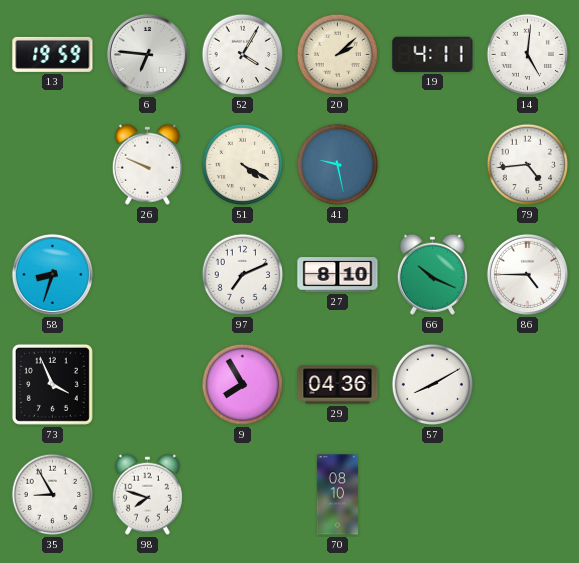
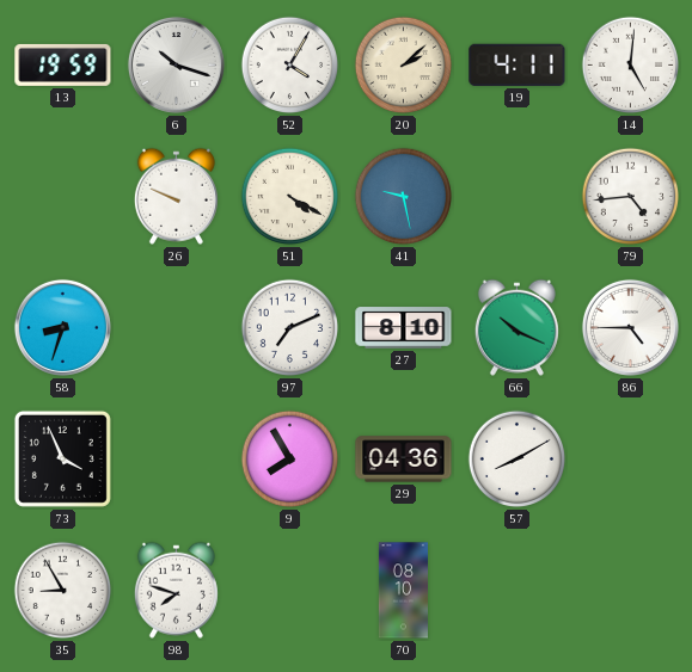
6: 6:46 -> 10:18
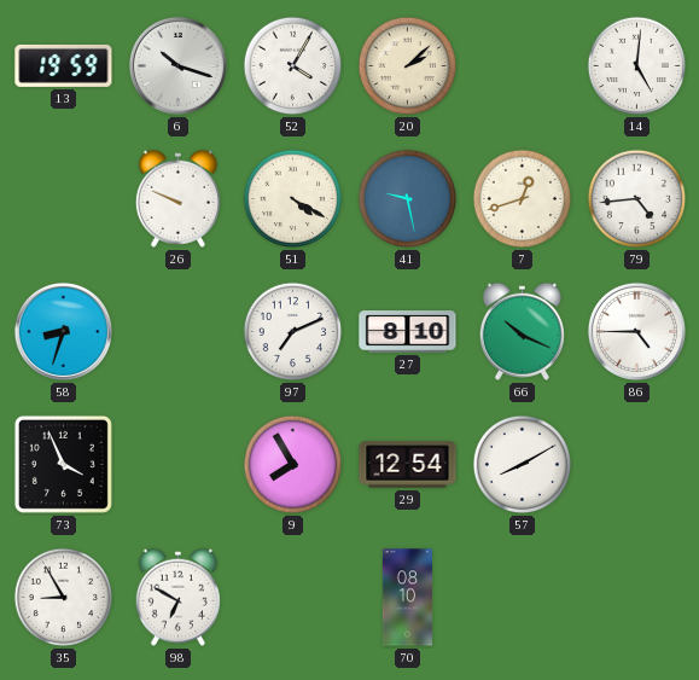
19: 4:11 -> none
7: none -> 12:42
29: 04:36 -> 12:54
98: 7:48 -> 6:50
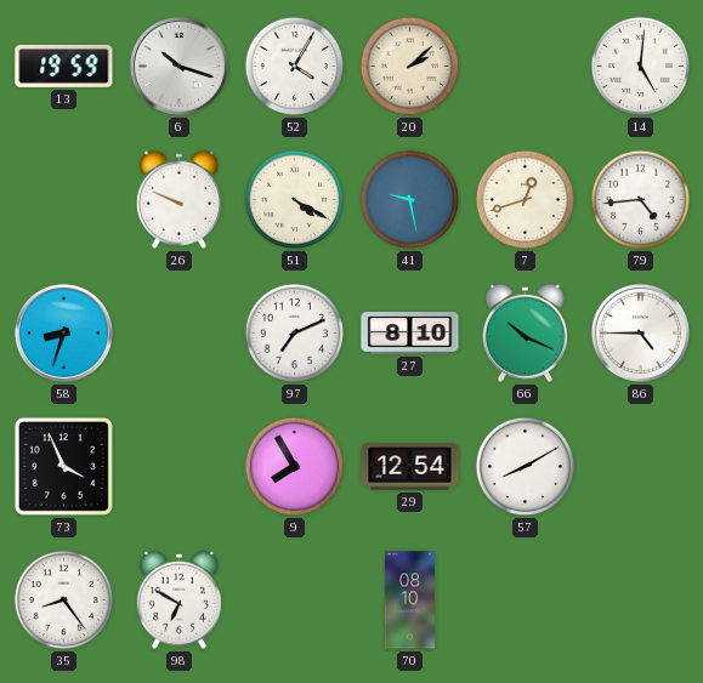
35: 8:55 -> 8:24
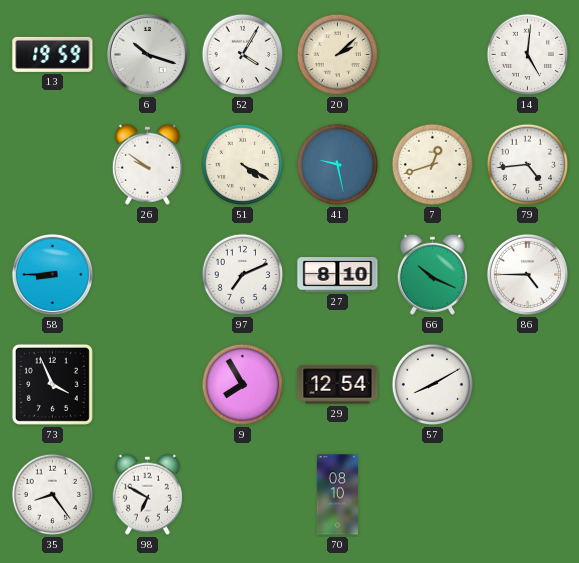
26: 9:49 -> 9:51
58: 8:33 -> 8:45
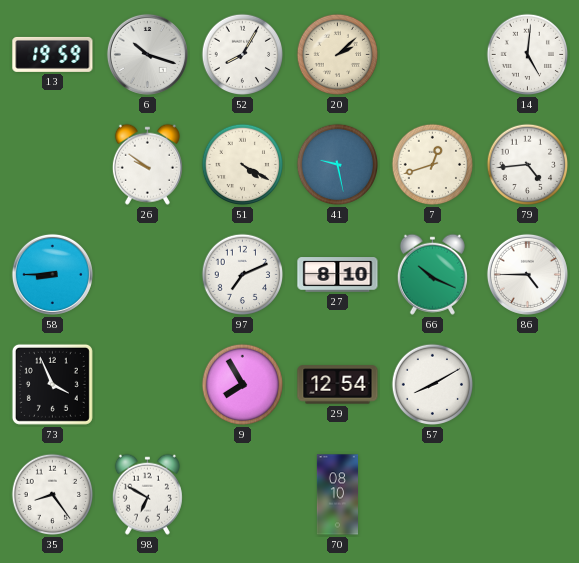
52: 4:05 -> 8:05
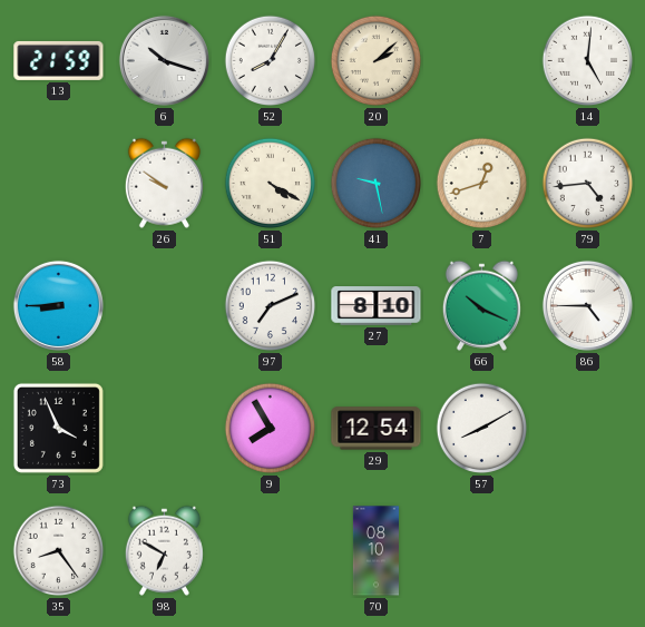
13: 19:59 -> 21:59
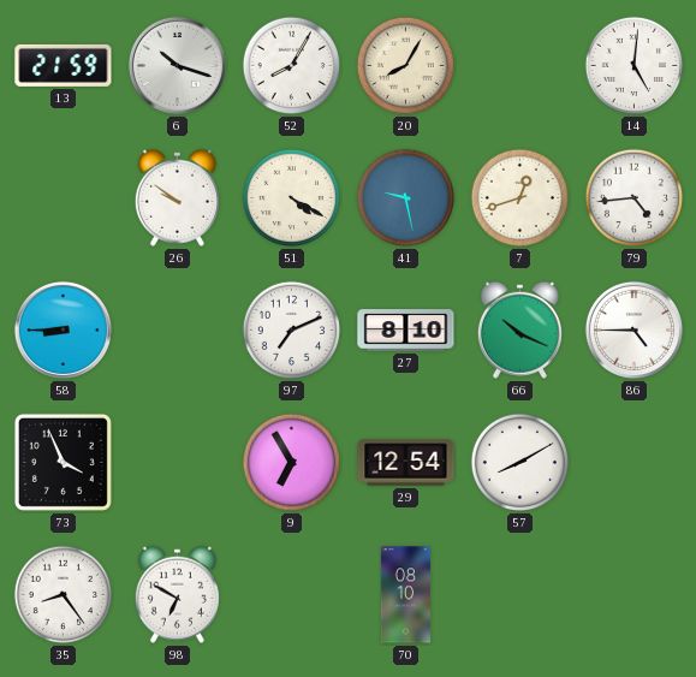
20: 2:08 -> 8:05
9: 7:55 -> 6:55
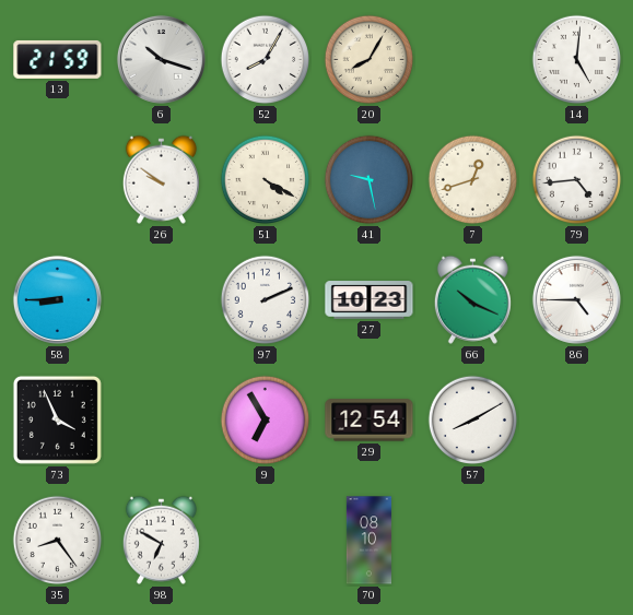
97: 7:11 -> 2:11
27: 8:10 -> 10:23
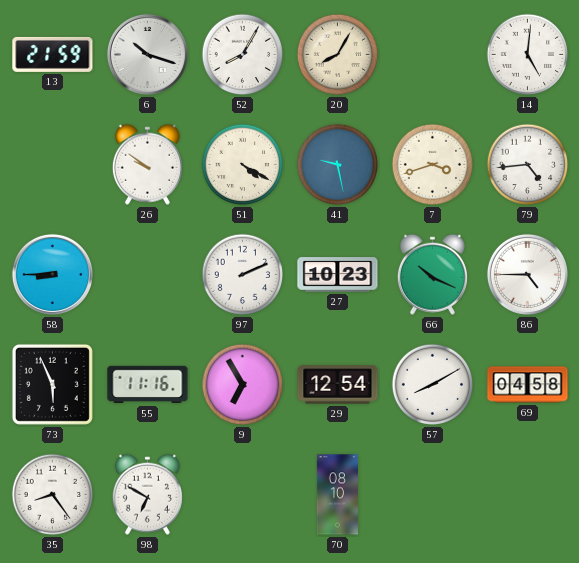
7: 12:42 -> 3:42
73: 3:56 -> 5:56
55: none -> 11:16
69: none -> 04:58
